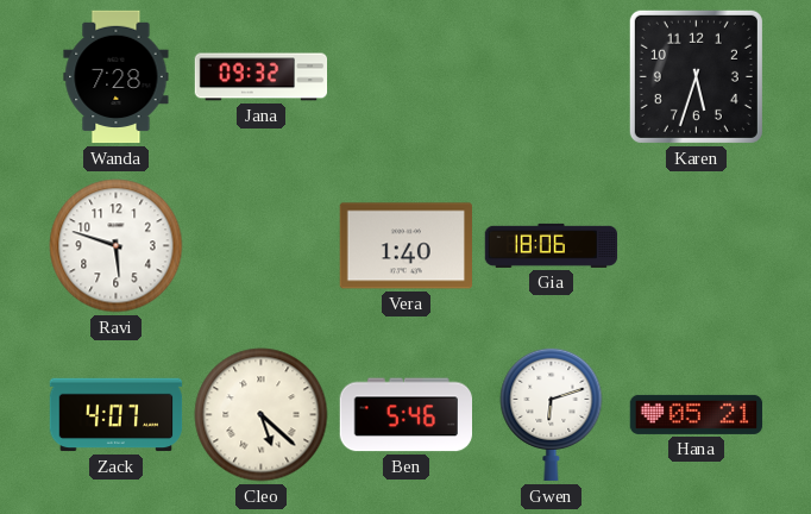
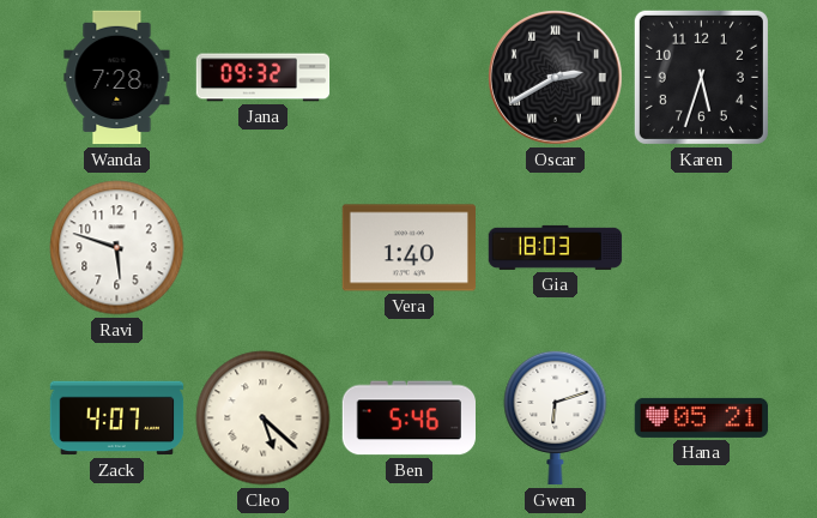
Oscar: none -> 2:40
Gia: 18:06 -> 18:03
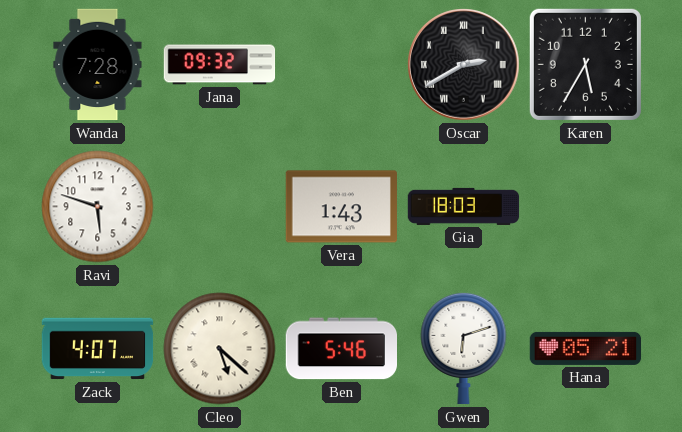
Karen: 5:33 -> 5:35
Vera: 1:40 -> 1:43
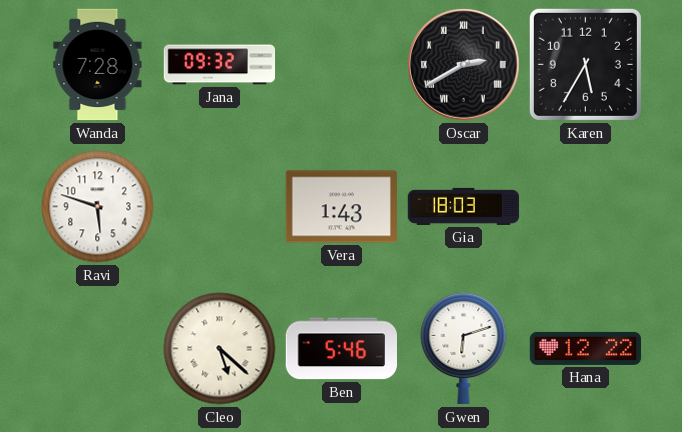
Zack: 4:07 -> none
Hana: 05:21 -> 12:22
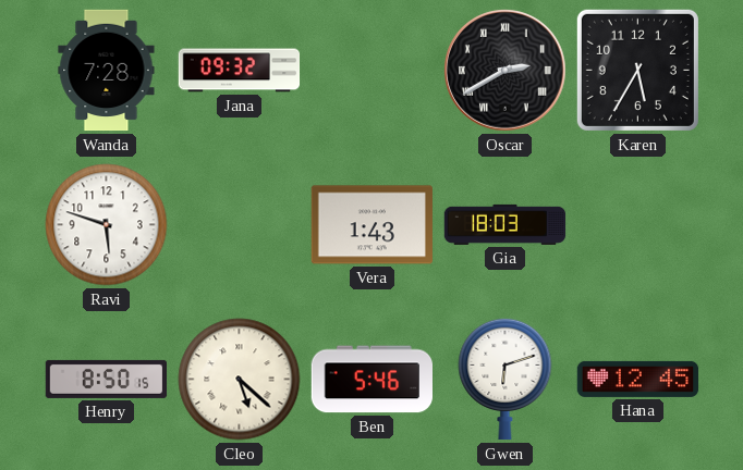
Henry: none -> 8:50
Hana: 12:22 -> 12:45
